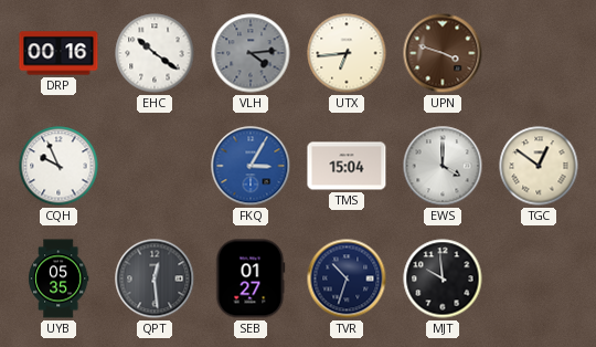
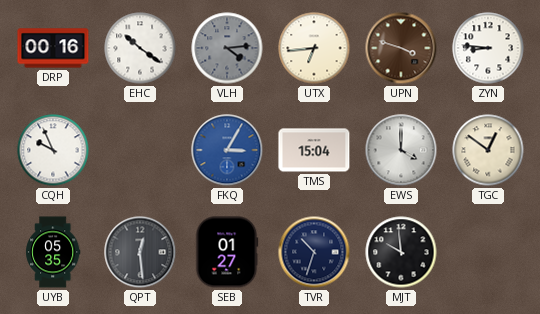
ZYN: none -> 8:46
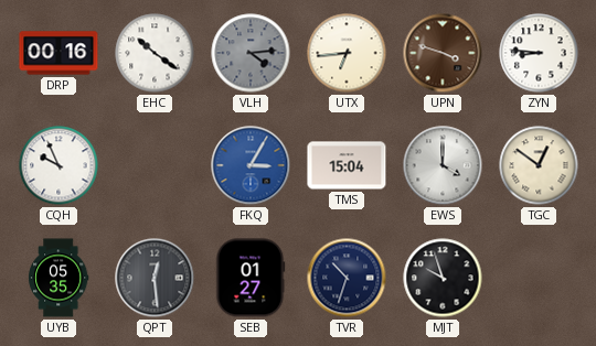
MJT: 9:59 -> 9:57
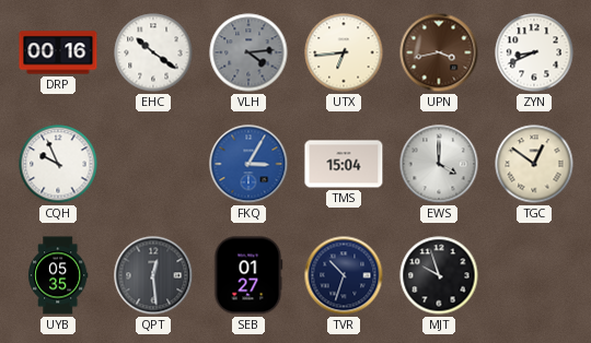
UPN: 3:48 -> 3:43
ZYN: 8:46 -> 8:41
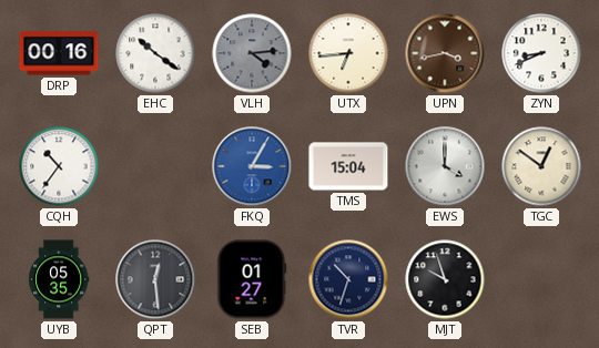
CQH: 9:56 -> 10:36
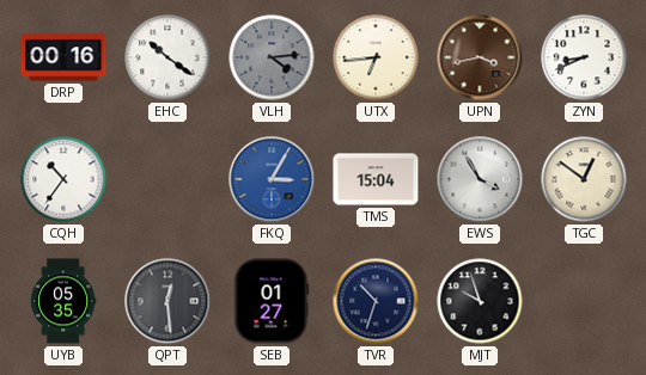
EWS: 4:00 -> 3:55
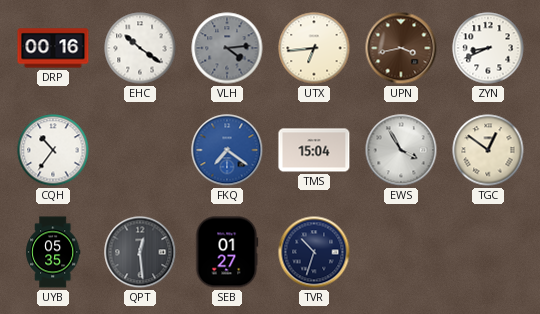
FKQ: 3:05 -> 7:21
MJT: 9:57 -> none
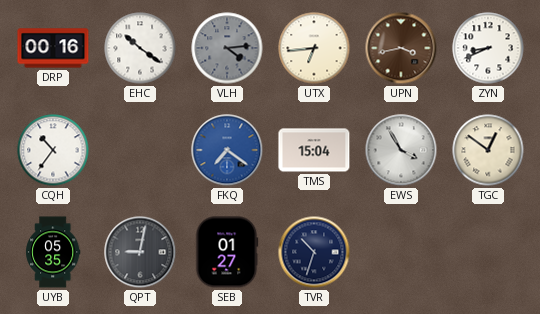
QPT: 12:29 -> 9:02
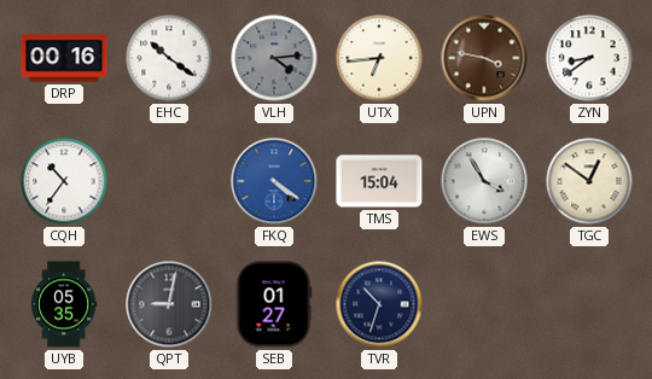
UPN: 3:43 -> 3:47
ZYN: 8:41 -> 8:39
FKQ: 7:21 -> 4:21
